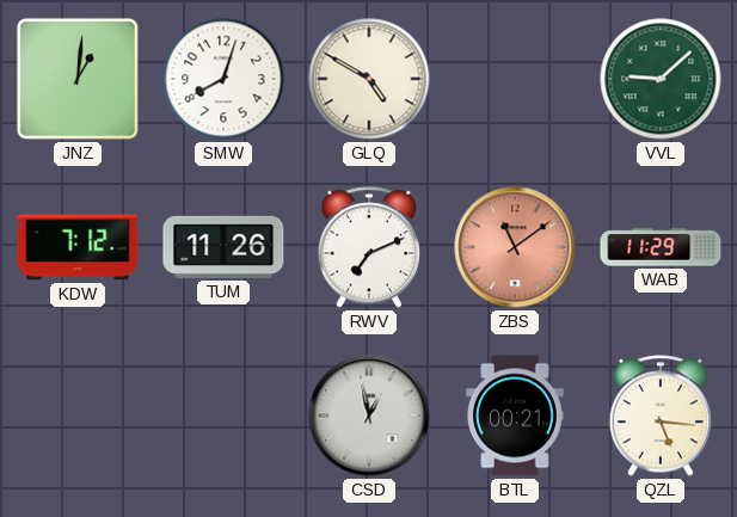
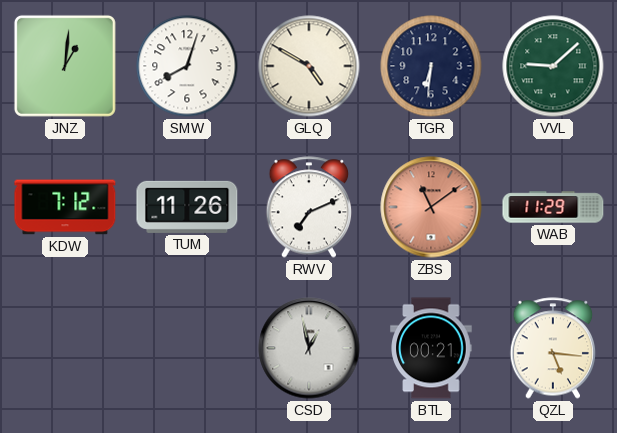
TGR: none -> 6:31
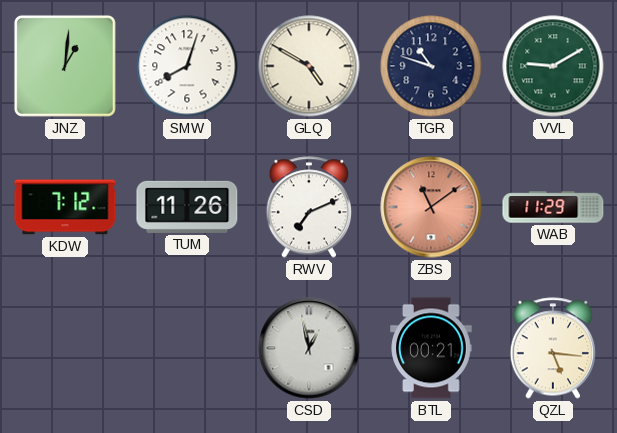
TGR: 6:31 -> 10:48
VVL: 9:08 -> 9:10
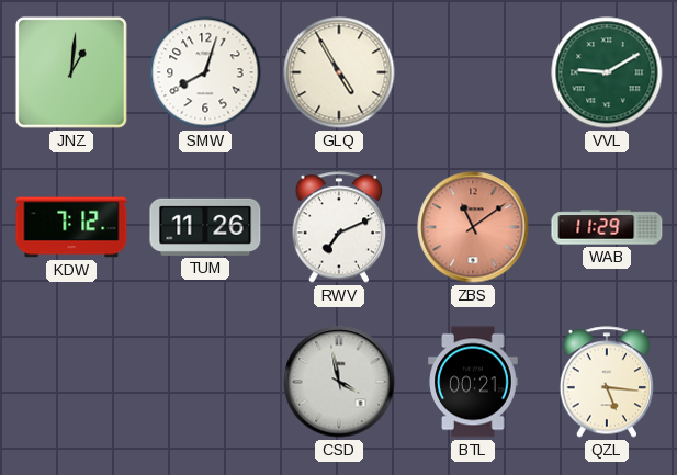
GLQ: 4:50 -> 4:55
TGR: 10:48 -> none
CSD: 12:58 -> 3:58
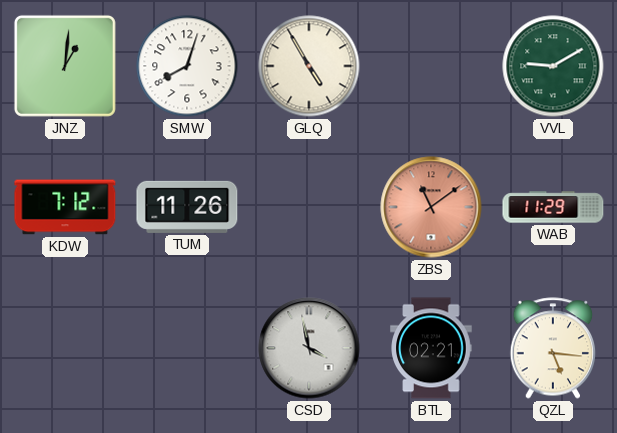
RWV: 7:11 -> none
BTL: 00:21 -> 02:21
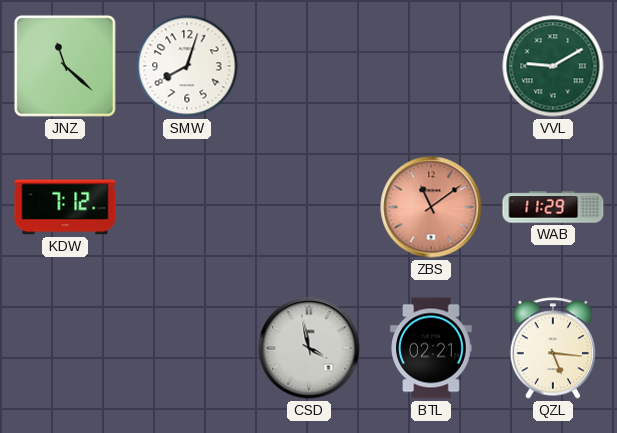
JNZ: 1:01 -> 11:22
GLQ: 4:55 -> none
TUM: 11:26 -> none
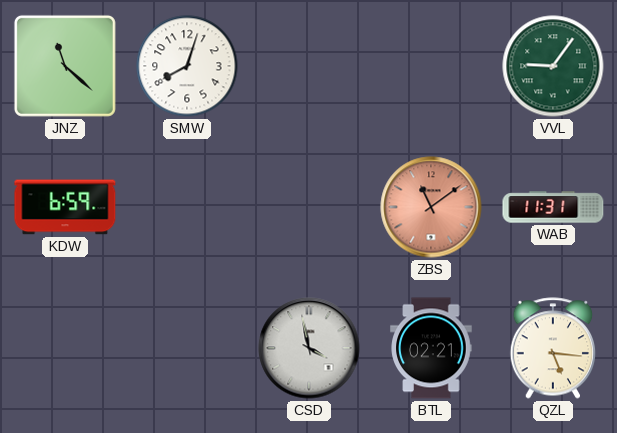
VVL: 9:10 -> 9:06
KDW: 7:12 -> 6:59
WAB: 11:29 -> 11:31
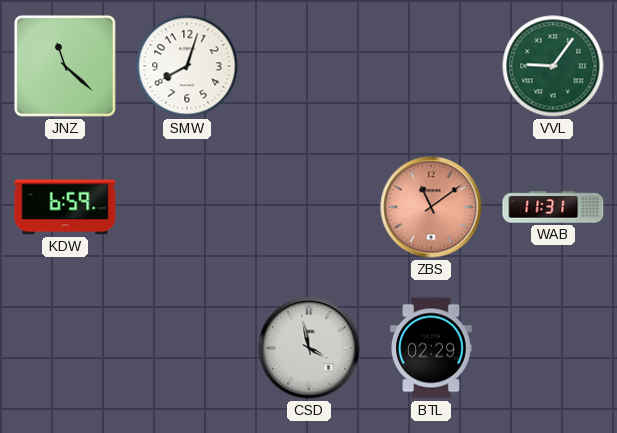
BTL: 02:21 -> 02:29
QZL: 5:16 -> none
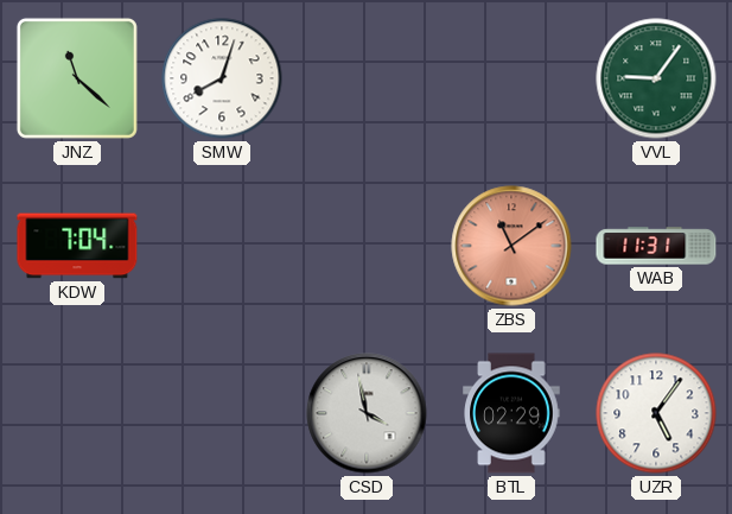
KDW: 6:59 -> 7:04
UZR: none -> 5:06
